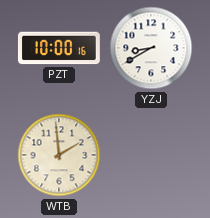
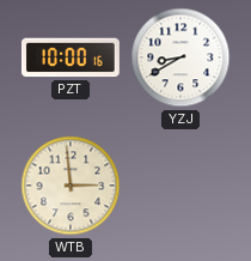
WTB: 1:59 -> 2:59
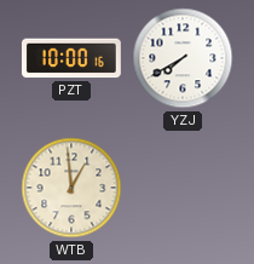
YZJ: 8:40 -> 7:40
WTB: 2:59 -> 12:59
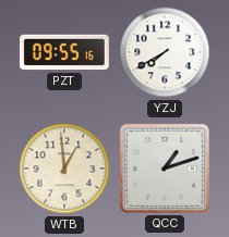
PZT: 10:00 -> 09:55
QCC: none -> 1:12
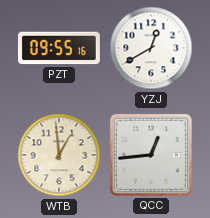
YZJ: 7:40 -> 12:40
QCC: 1:12 -> 12:44
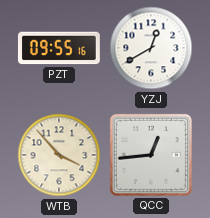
WTB: 12:59 -> 3:53
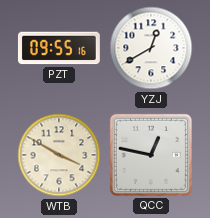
WTB: 3:53 -> 3:50
QCC: 12:44 -> 12:47
